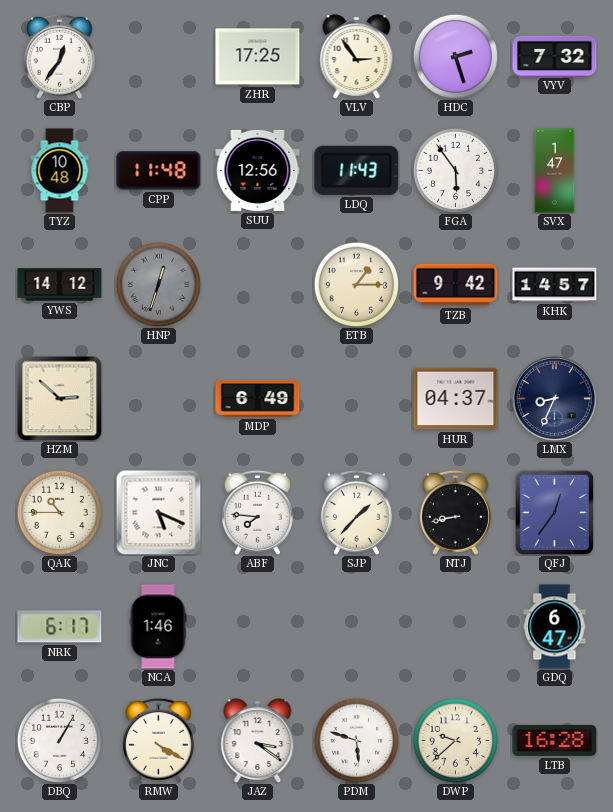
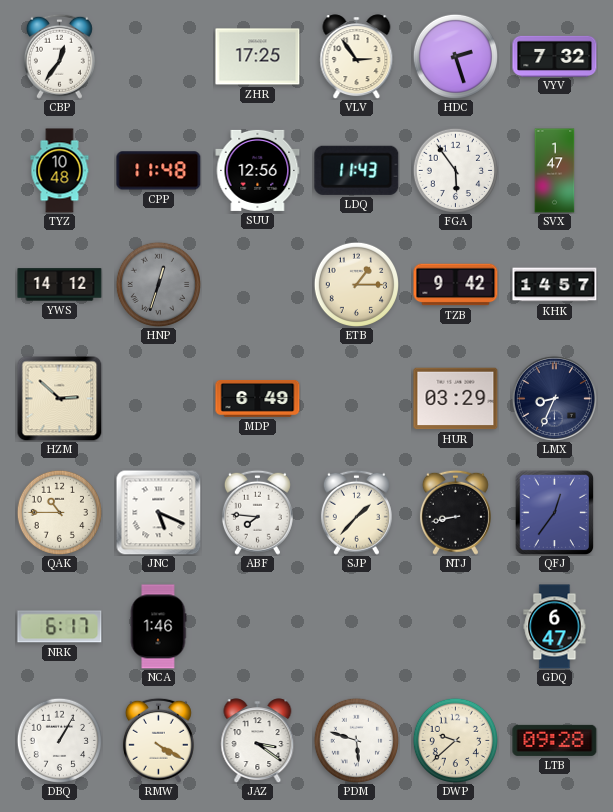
HUR: 04:37 -> 03:29
LTB: 16:28 -> 09:28
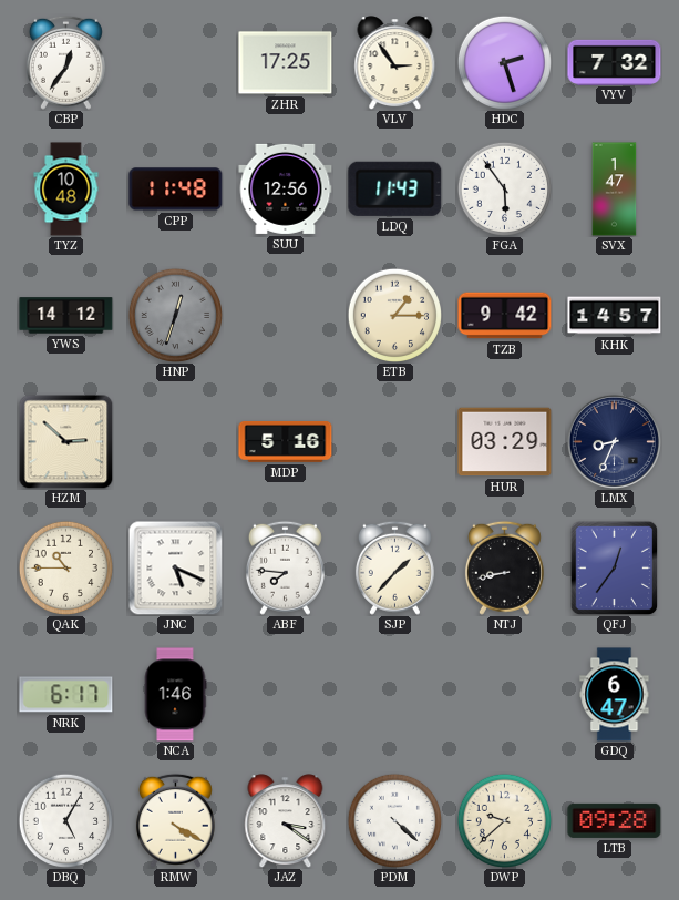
MDP: 6:49 -> 5:16
DBQ: 1:05 -> 5:05
PDM: 5:48 -> 4:22
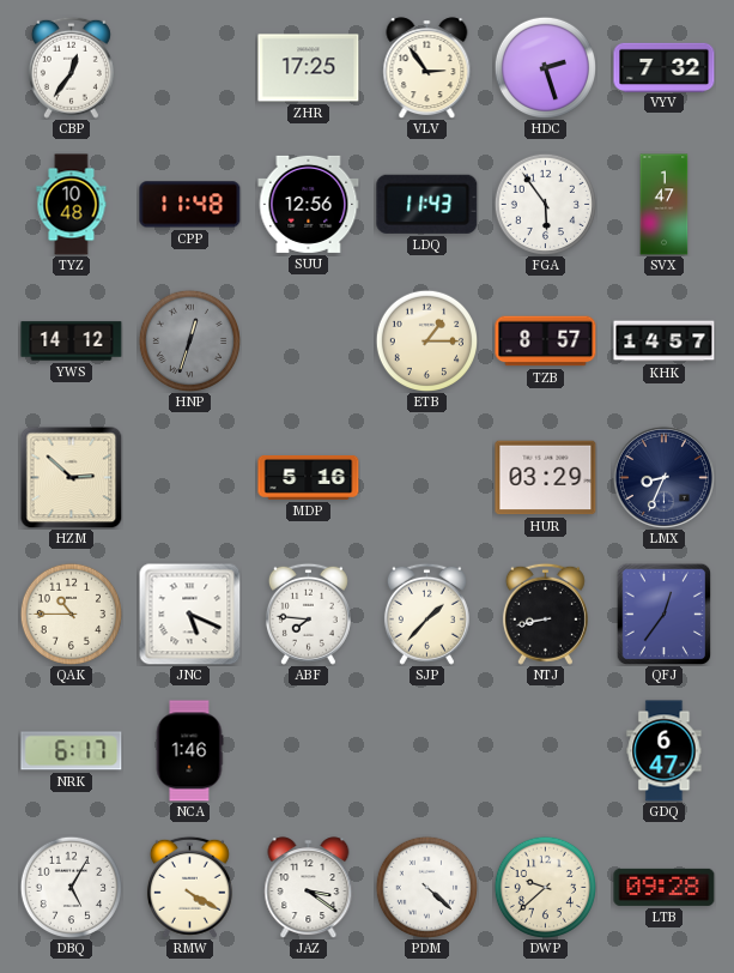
TZB: 9:42 -> 8:57
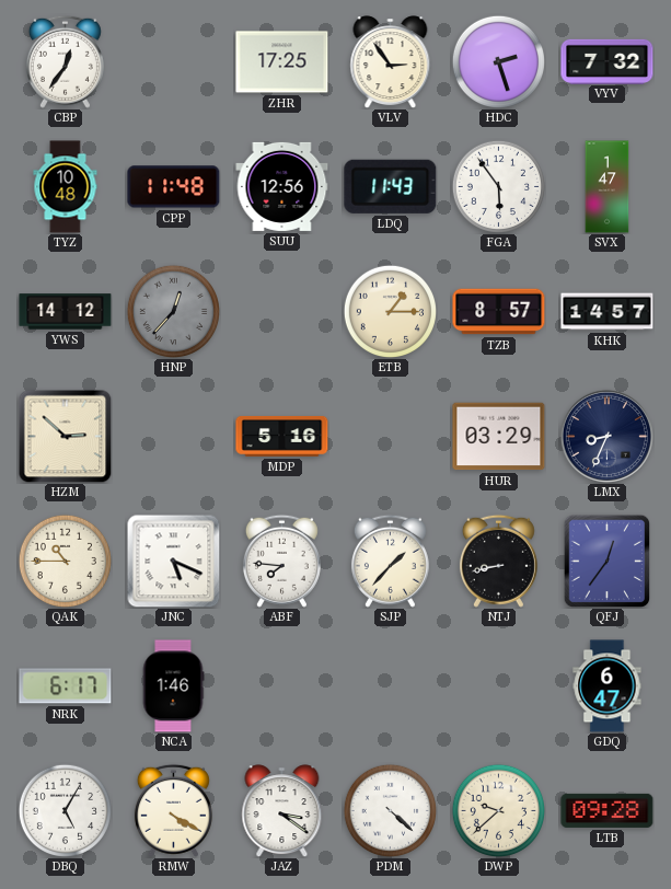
HNP: 12:33 -> 12:37
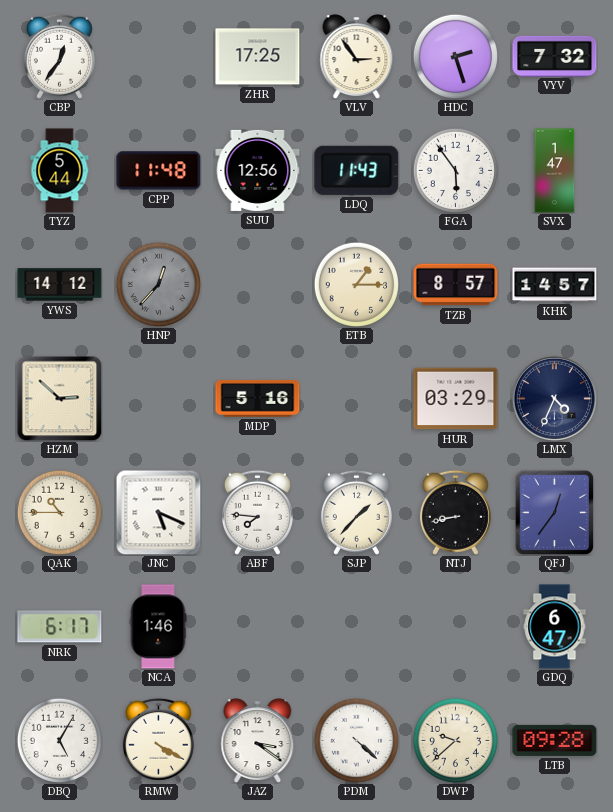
TYZ: 10:48 -> 5:44
LMX: 8:34 -> 4:34
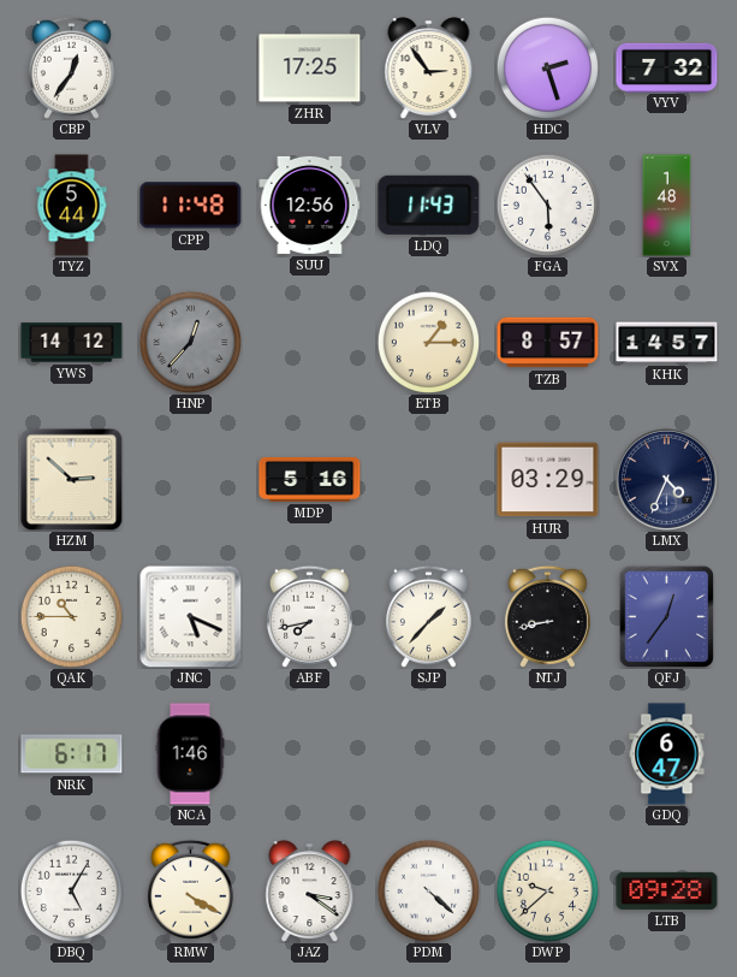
SVX: 1:47 -> 1:48
ABF: 7:46 -> 7:43
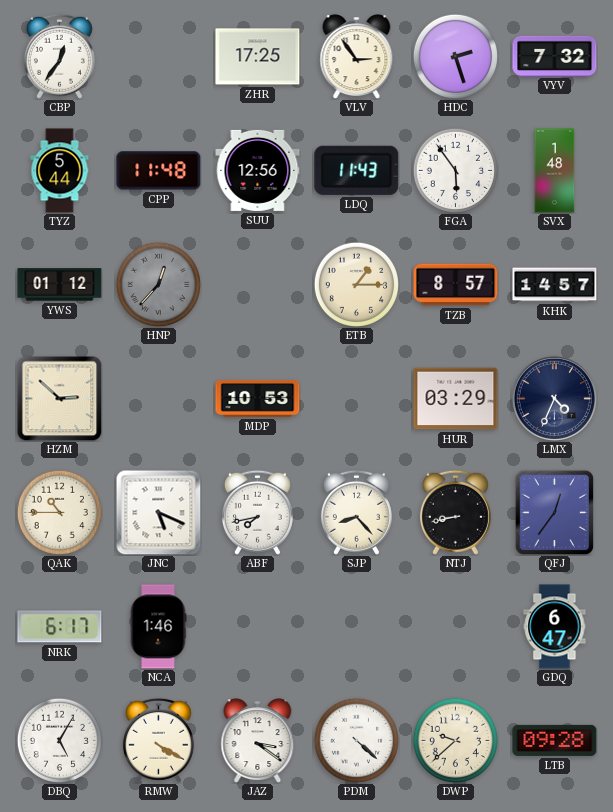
YWS: 14:12 -> 01:12
MDP: 5:16 -> 10:53
SJP: 1:37 -> 8:23
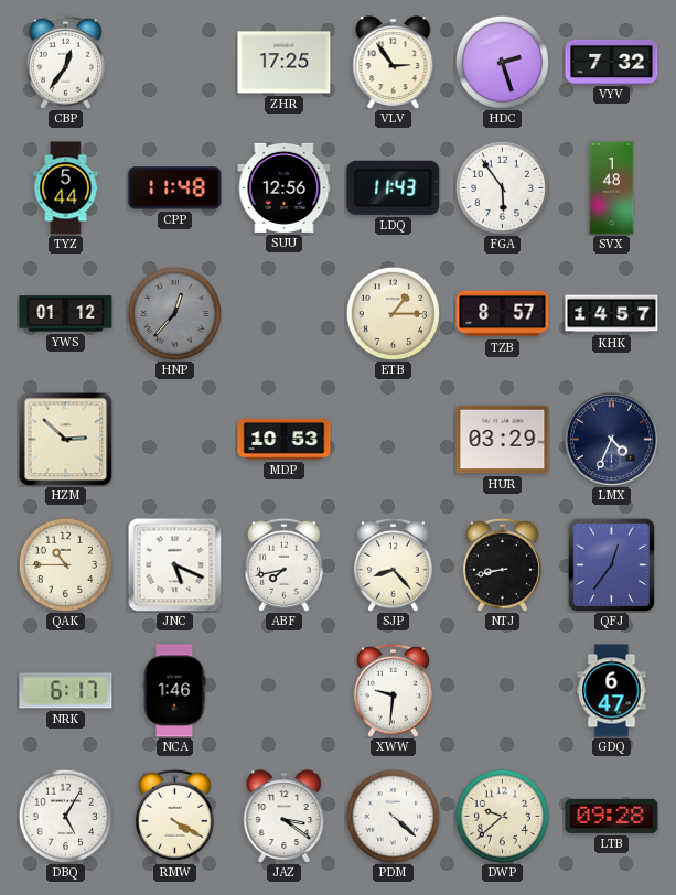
XWW: none -> 9:31
